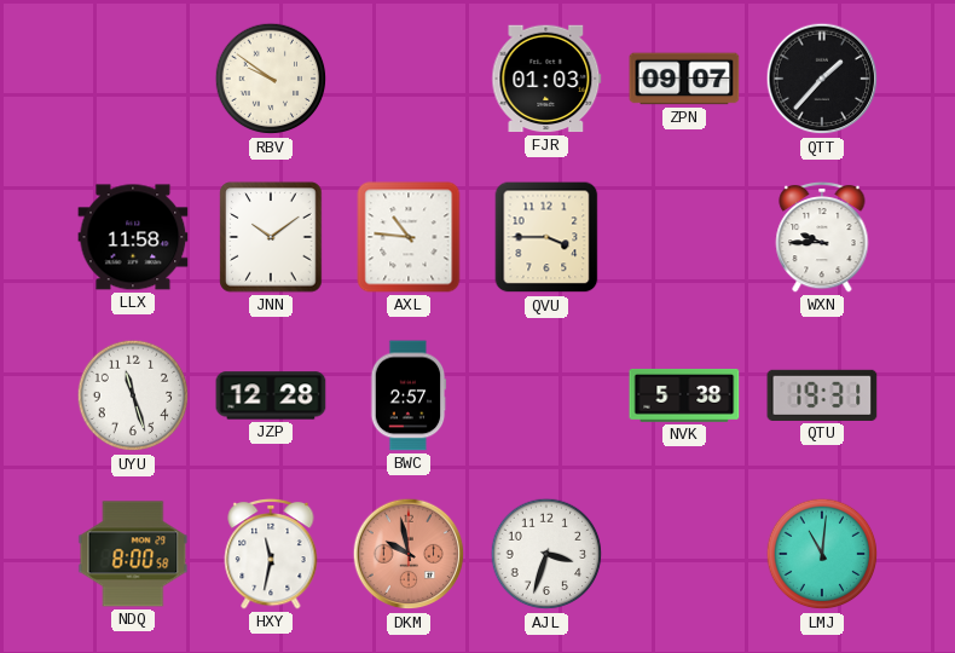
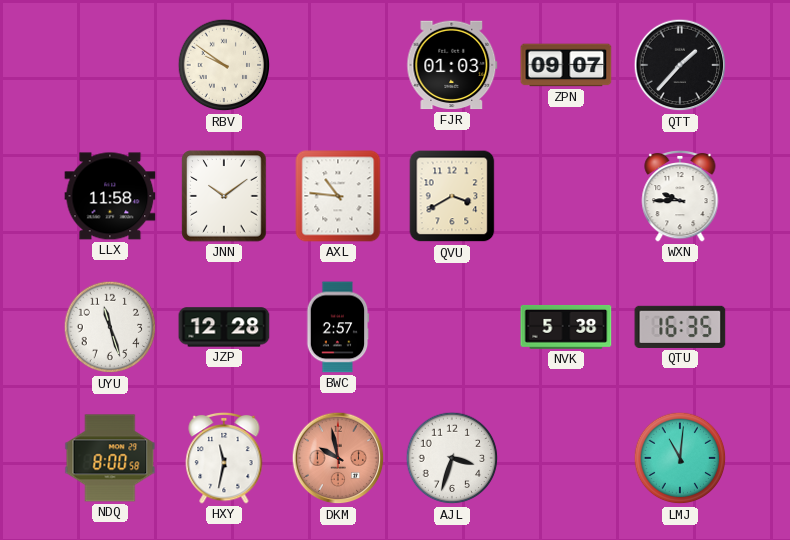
QVU: 3:45 -> 3:40
QTU: 19:31 -> 16:35
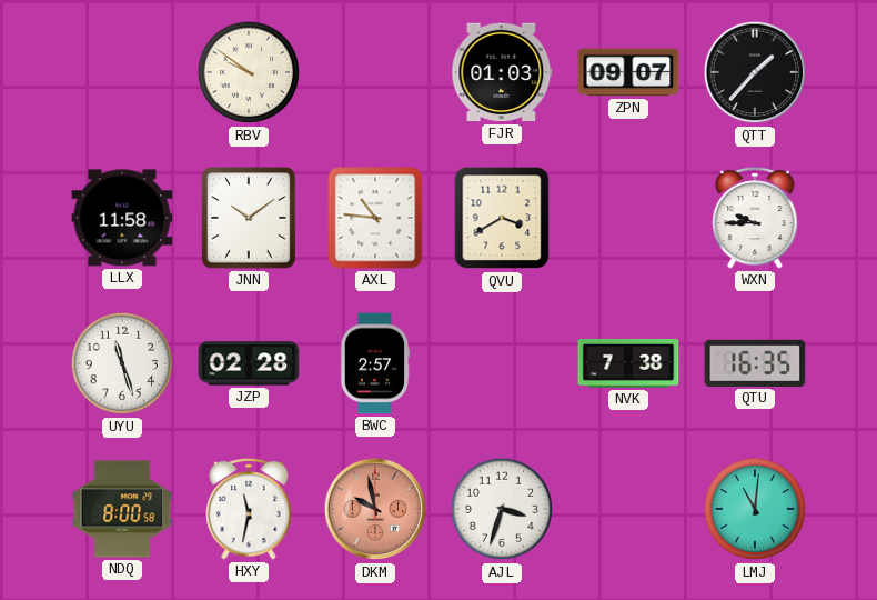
JZP: 12:28 -> 02:28
NVK: 5:38 -> 7:38
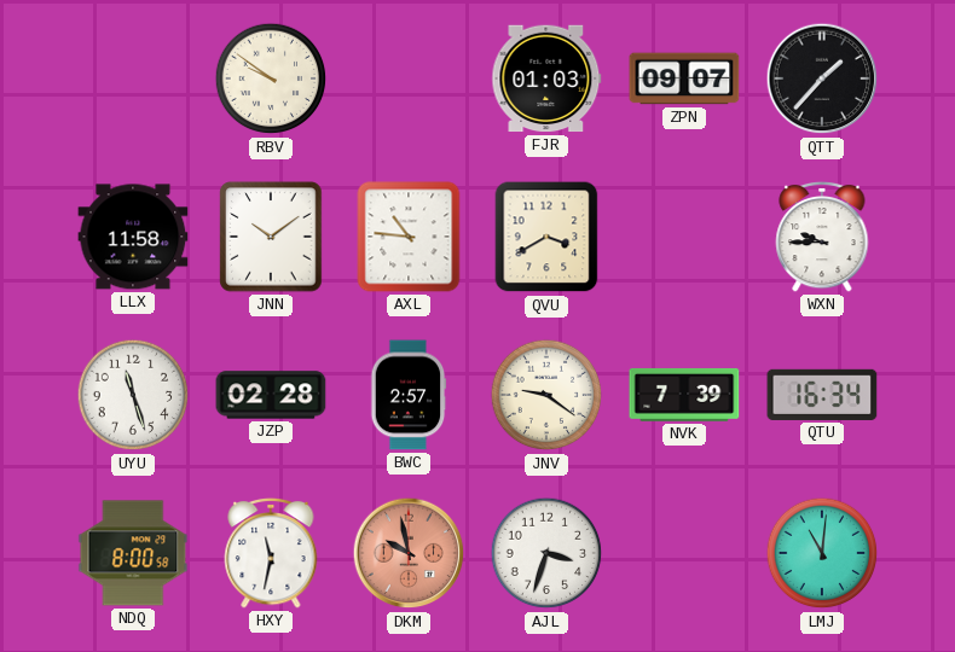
JNV: none -> 9:21
NVK: 7:38 -> 7:39
QTU: 16:35 -> 16:34
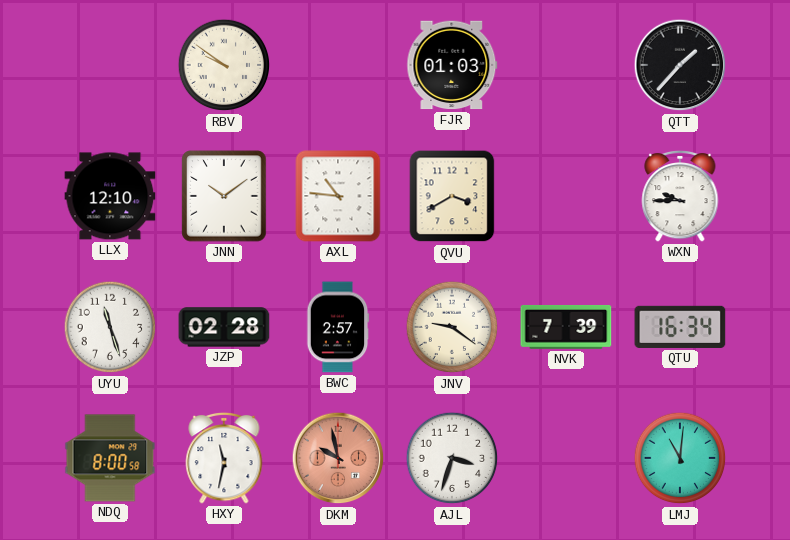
ZPN: 09:07 -> none
LLX: 11:58 -> 12:10
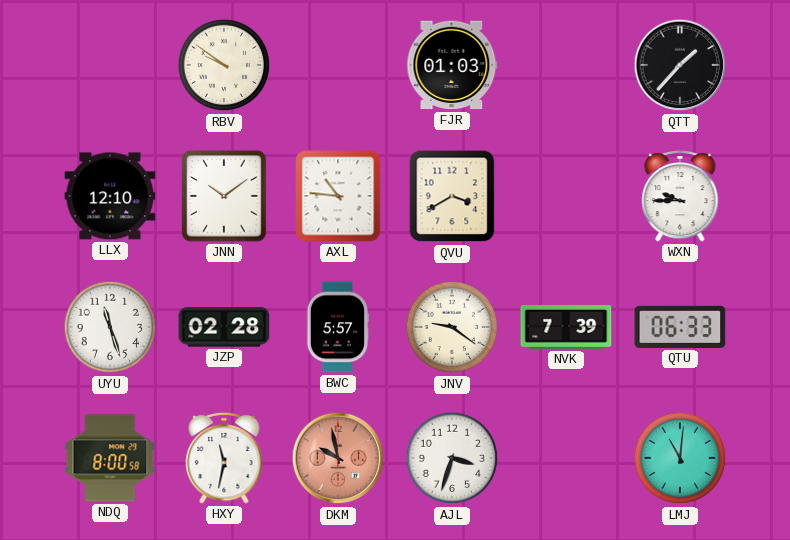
BWC: 2:57 -> 5:57
QTU: 16:34 -> 06:33
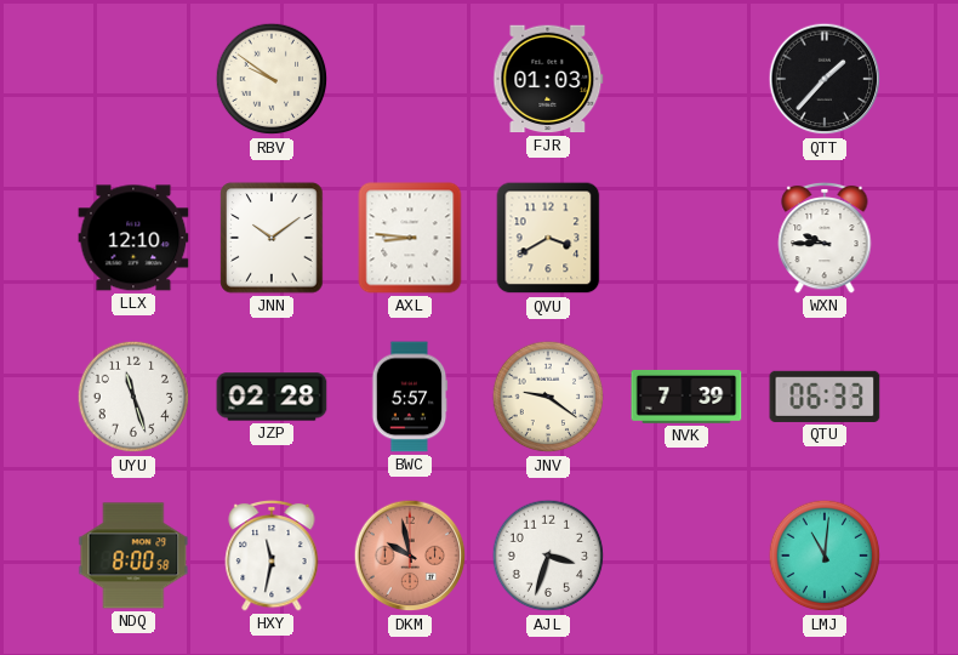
AXL: 10:46 -> 8:46
